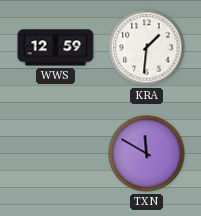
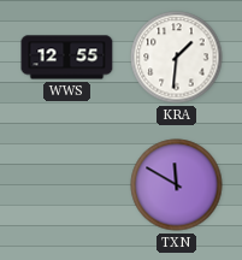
WWS: 12:59 -> 12:55
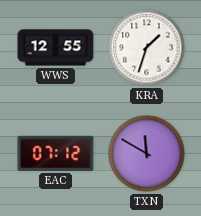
KRA: 1:31 -> 1:33
EAC: none -> 07:12
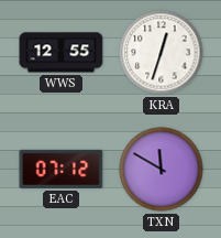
KRA: 1:33 -> 12:33
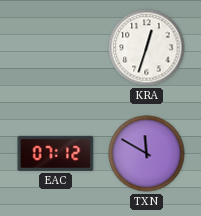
WWS: 12:55 -> none
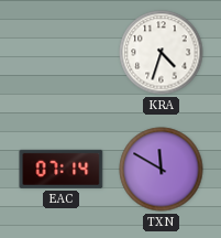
KRA: 12:33 -> 4:33
EAC: 07:12 -> 07:14
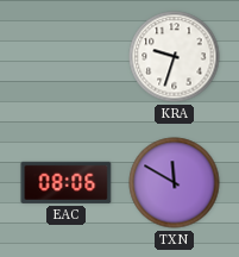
KRA: 4:33 -> 9:33
EAC: 07:14 -> 08:06
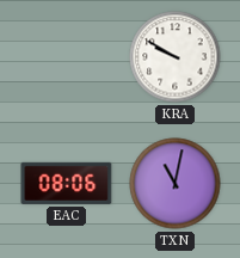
KRA: 9:33 -> 9:50
TXN: 11:50 -> 11:02
